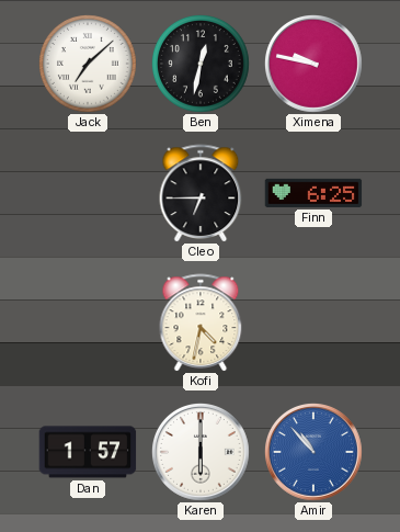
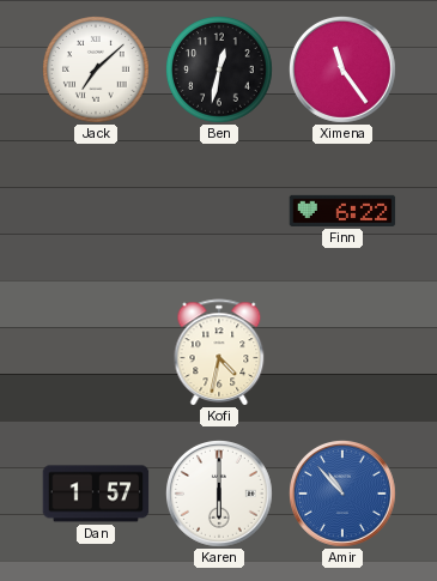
Ximena: 9:47 -> 11:24
Cleo: 6:45 -> none
Finn: 6:25 -> 6:22
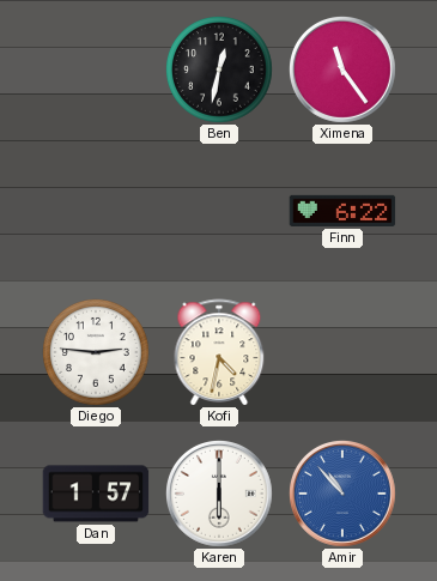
Jack: 7:08 -> none
Diego: none -> 2:46
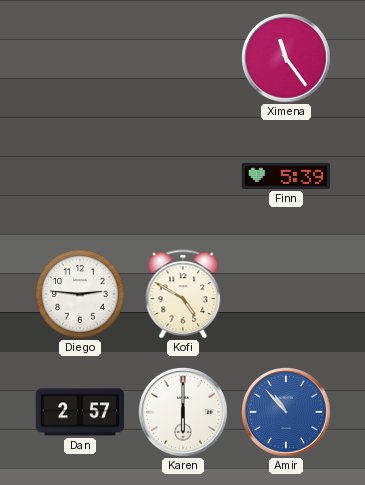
Ben: 12:32 -> none
Finn: 6:22 -> 5:39
Kofi: 4:32 -> 4:50
Dan: 1:57 -> 2:57
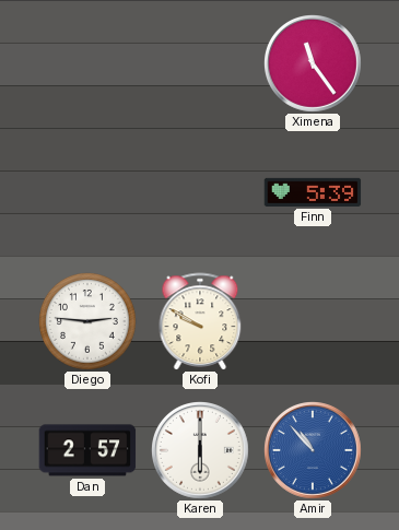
Kofi: 4:50 -> 9:50
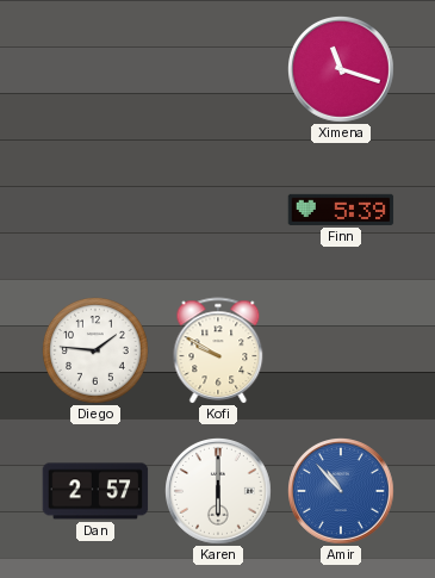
Ximena: 11:24 -> 11:18
Diego: 2:46 -> 1:46
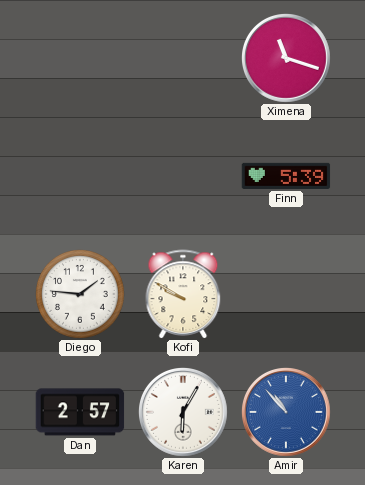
Karen: 6:00 -> 6:05
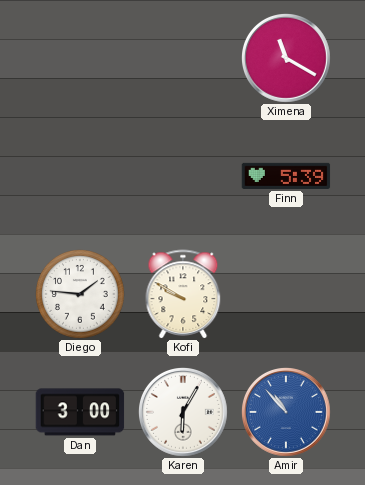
Ximena: 11:18 -> 11:20
Dan: 2:57 -> 3:00
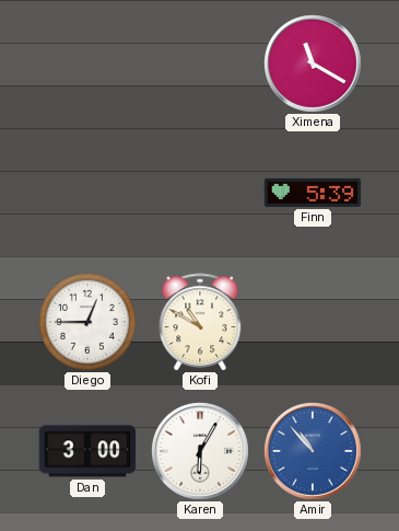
Diego: 1:46 -> 12:45
Kofi: 9:50 -> 10:50
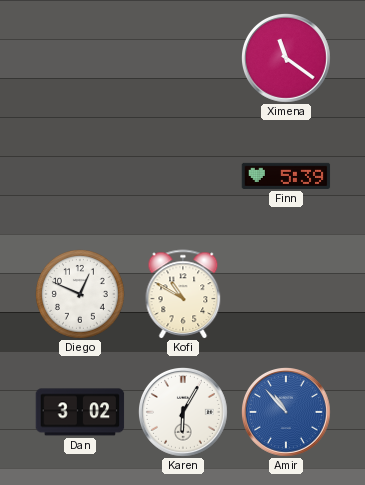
Ximena: 11:20 -> 11:21
Diego: 12:45 -> 12:49
Dan: 3:00 -> 3:02
